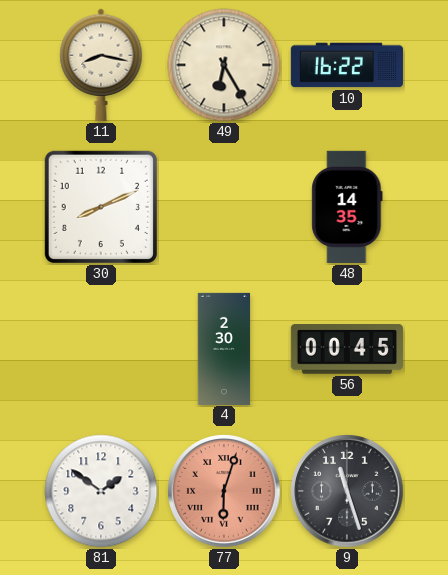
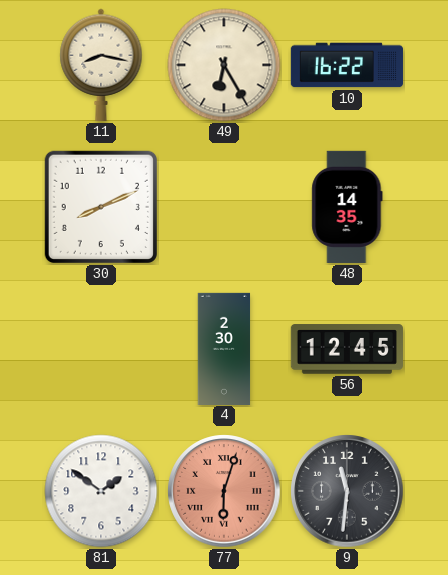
56: 00:45 -> 12:45
9: 11:27 -> 11:31
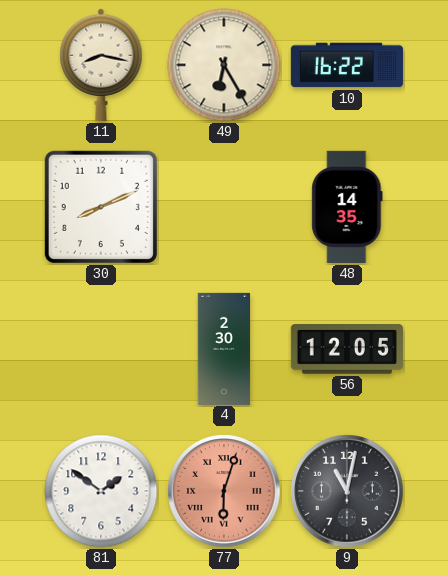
56: 12:45 -> 12:05
9: 11:31 -> 11:02
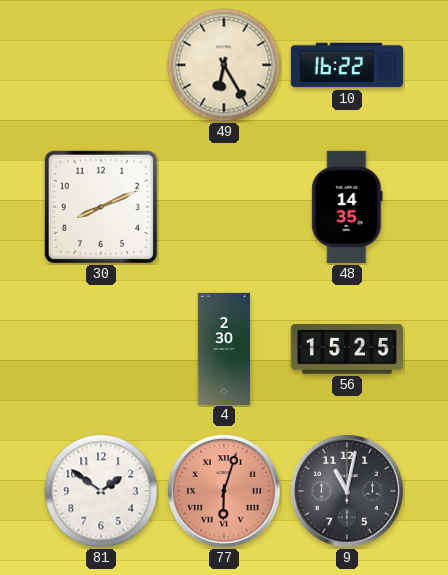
11: 8:17 -> none
56: 12:05 -> 15:25
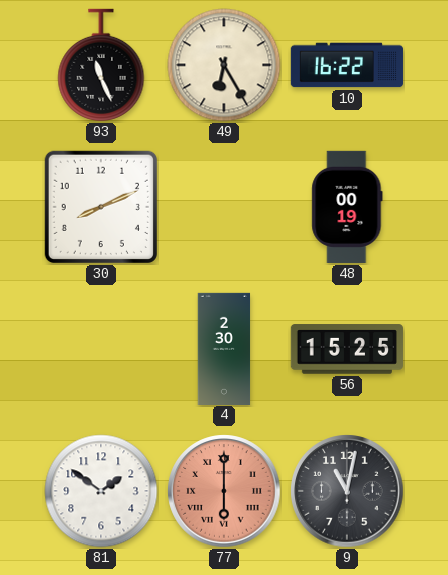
93: none -> 11:26
48: 14:35 -> 00:19
77: 6:03 -> 6:00
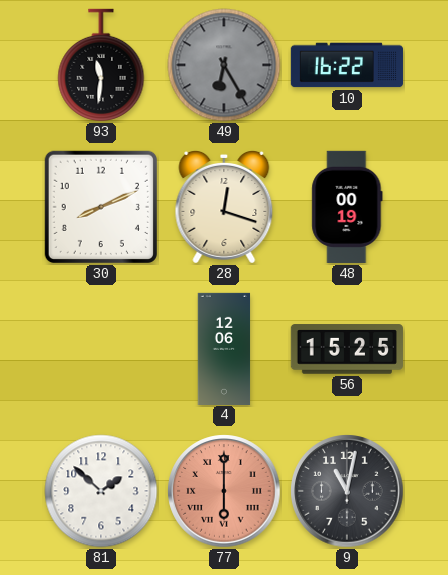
93: 11:26 -> 11:31
49 dial: cream -> grey
28: none -> 12:18
4: 2:30 -> 12:06
81: 1:51 -> 1:52
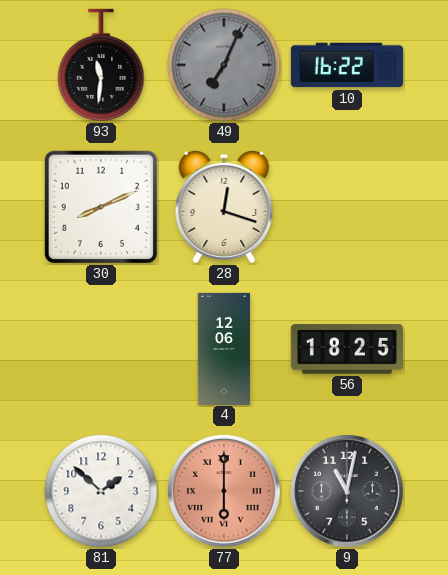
49: 6:25 -> 7:04
48: 00:19 -> none
56: 15:25 -> 18:25
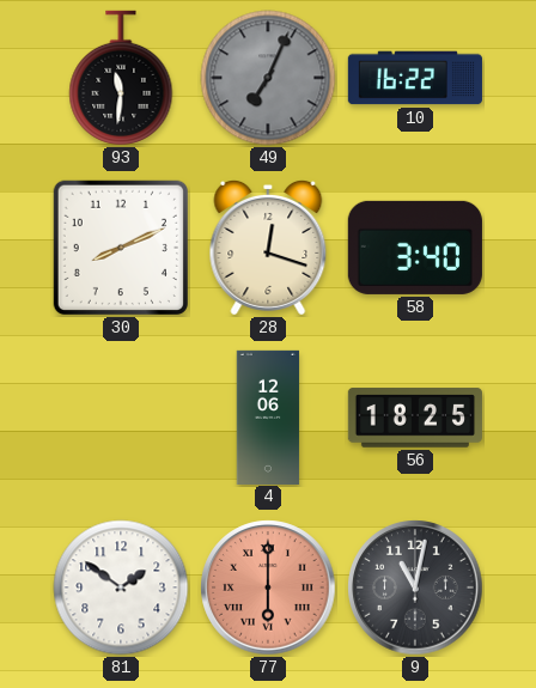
58: none -> 3:40
81: 1:52 -> 1:51
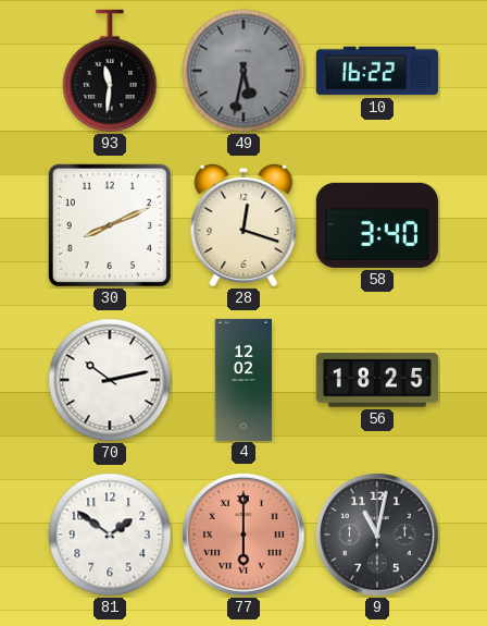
49: 7:04 -> 5:32
70: none -> 10:13
4: 12:06 -> 12:02
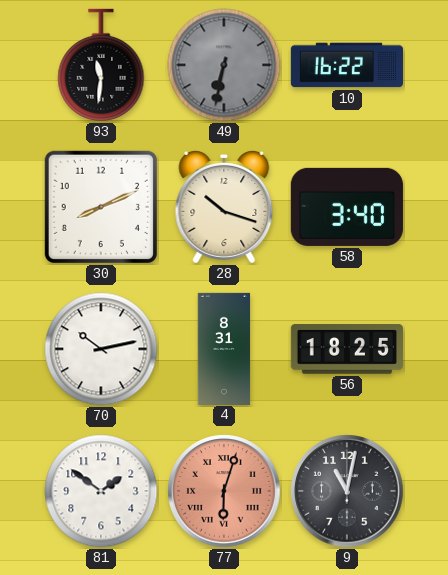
49: 5:32 -> 6:32
28: 12:18 -> 10:18
4: 12:02 -> 8:31
77: 6:00 -> 6:03
